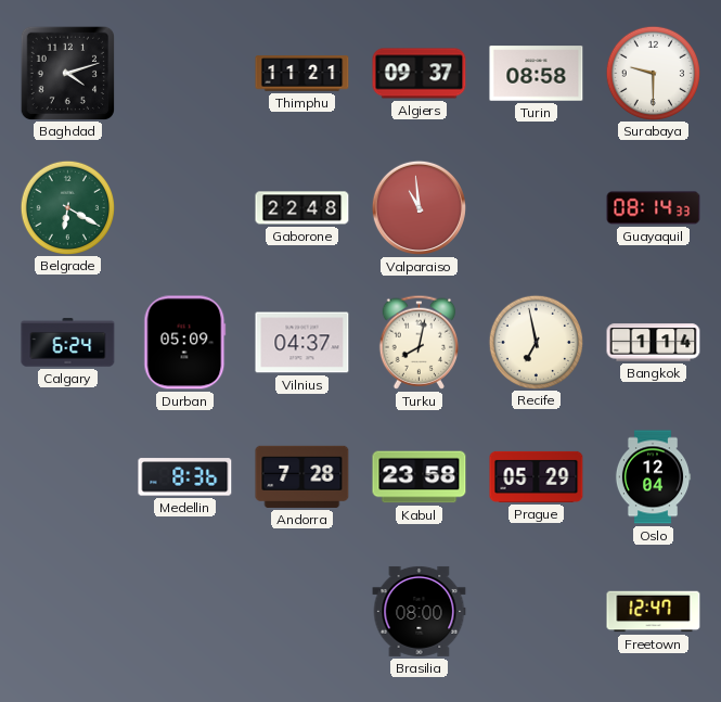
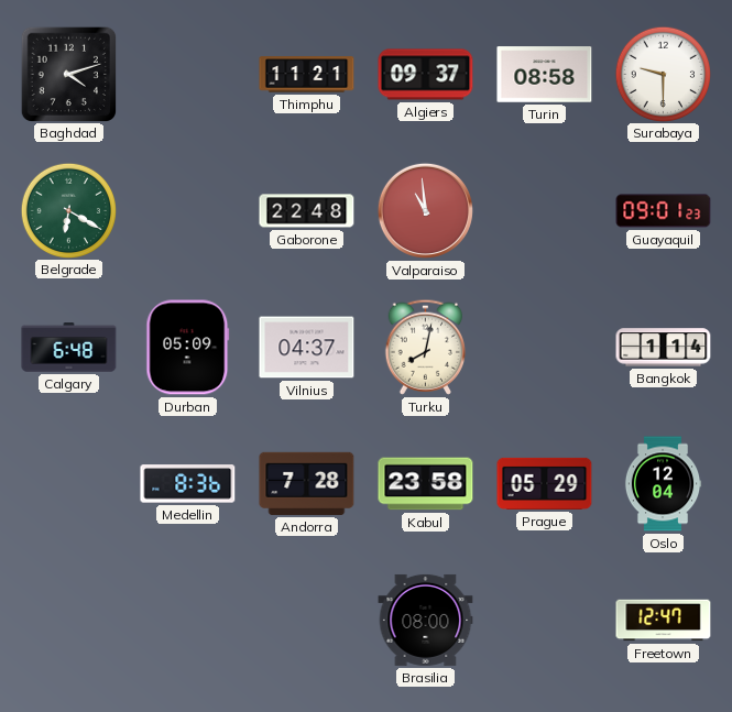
Guayaquil: 08:14 -> 09:01
Calgary: 6:24 -> 6:48
Recife: 6:58 -> none
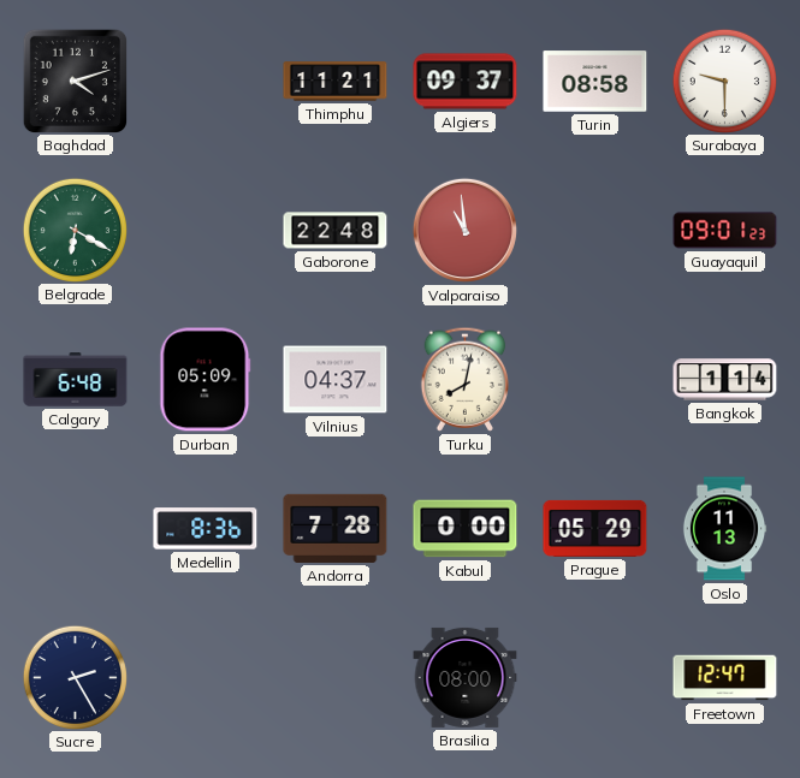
Kabul: 23:58 -> 0:00
Oslo: 12:04 -> 11:13
Sucre: none -> 2:25
